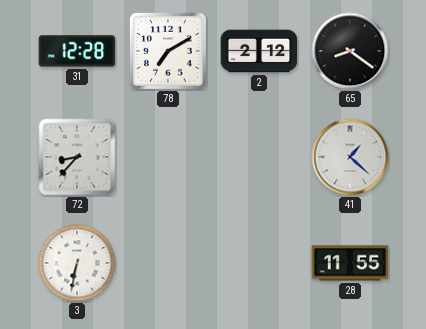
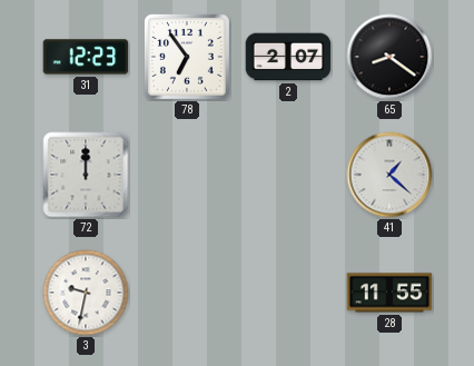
31: 12:28 -> 12:23
78: 7:10 -> 6:54
2: 2:12 -> 2:07
72: 8:37 -> 12:00
3: 6:32 -> 9:32
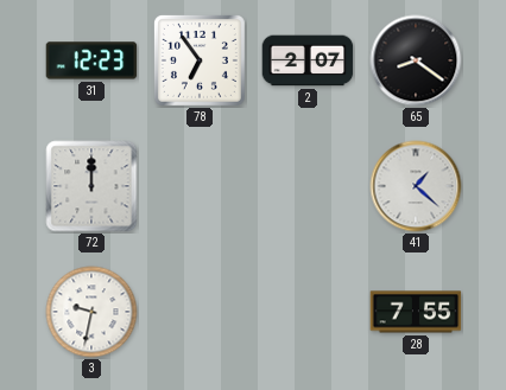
28: 11:55 -> 7:55
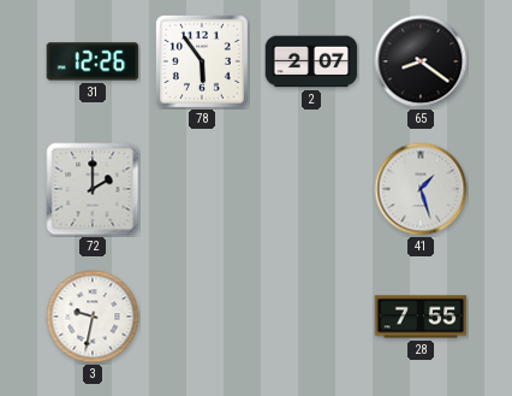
31: 12:23 -> 12:26
78: 6:54 -> 5:54
72: 12:00 -> 2:00
41: 1:22 -> 1:27
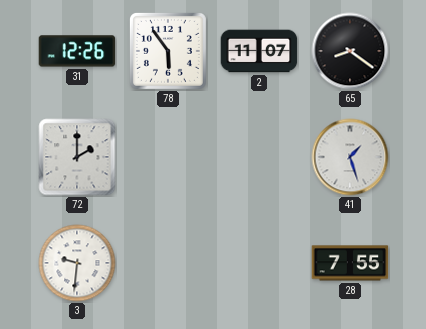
2: 2:07 -> 11:07
3: 9:32 -> 9:31
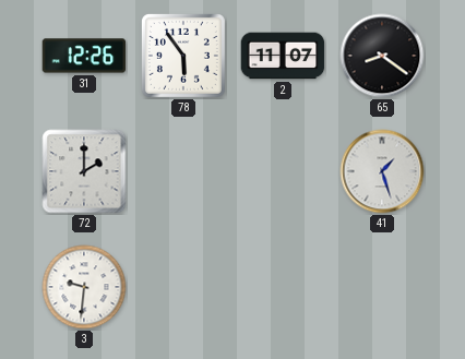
28: 7:55 -> none
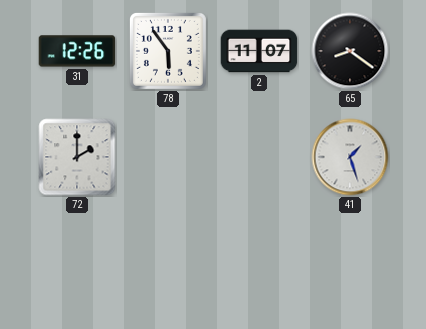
3: 9:31 -> none
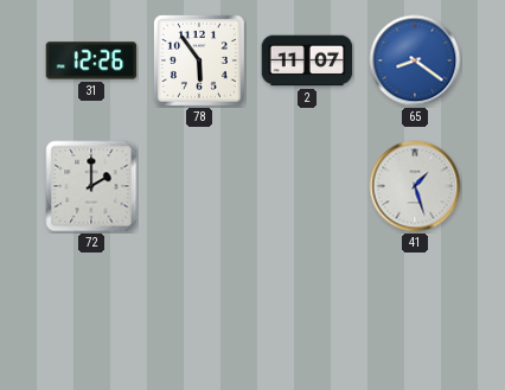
65 dial: black -> blue
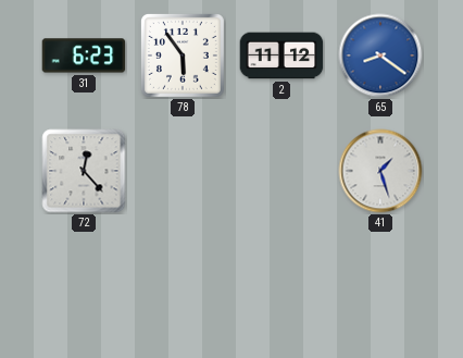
31: 12:26 -> 6:23
2: 11:07 -> 11:12
72: 2:00 -> 12:23
